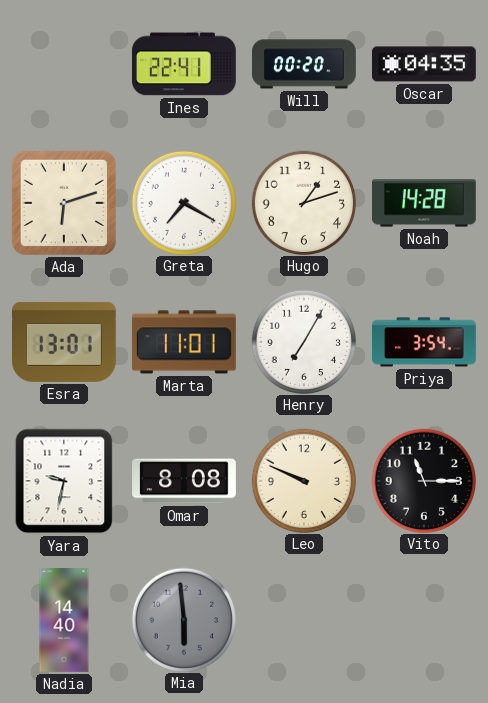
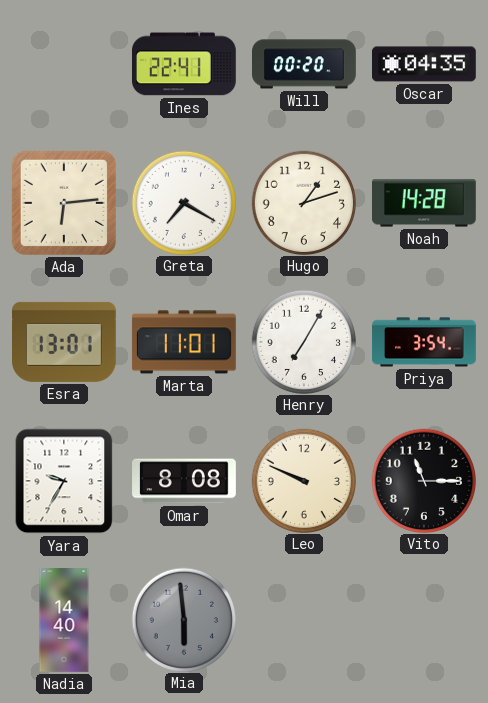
Ada: 6:12 -> 6:14
Yara: 9:32 -> 9:35
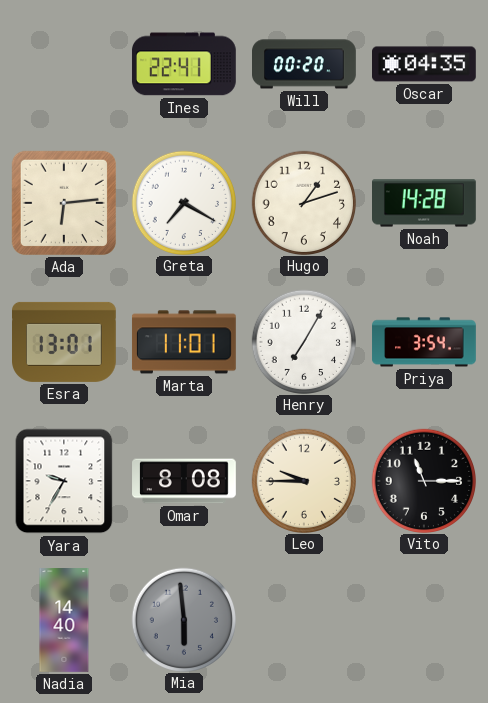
Leo: 9:49 -> 9:45
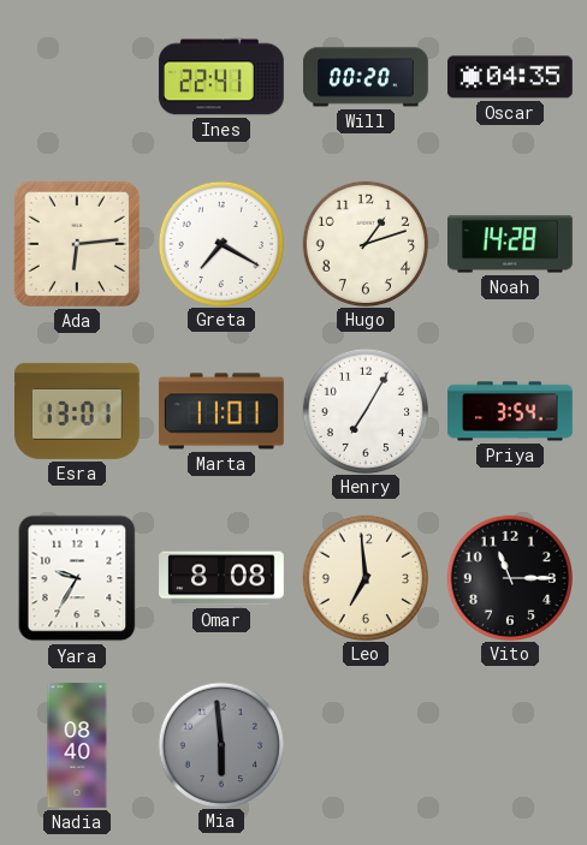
Leo: 9:45 -> 6:59
Nadia: 14:40 -> 08:40
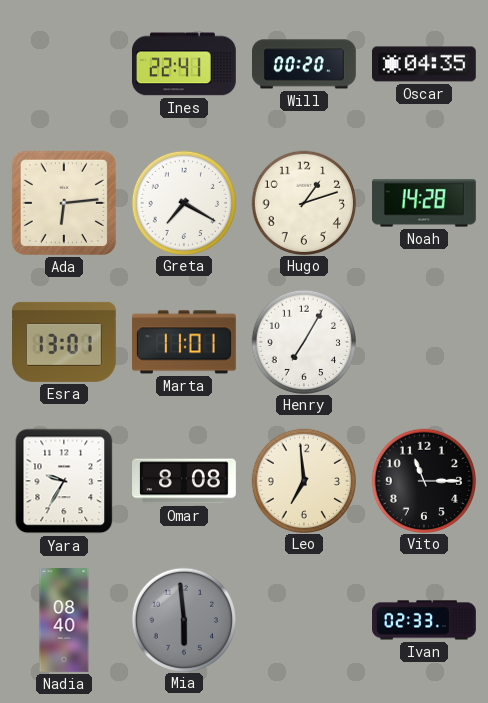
Priya: 3:54 -> none
Ivan: none -> 02:33
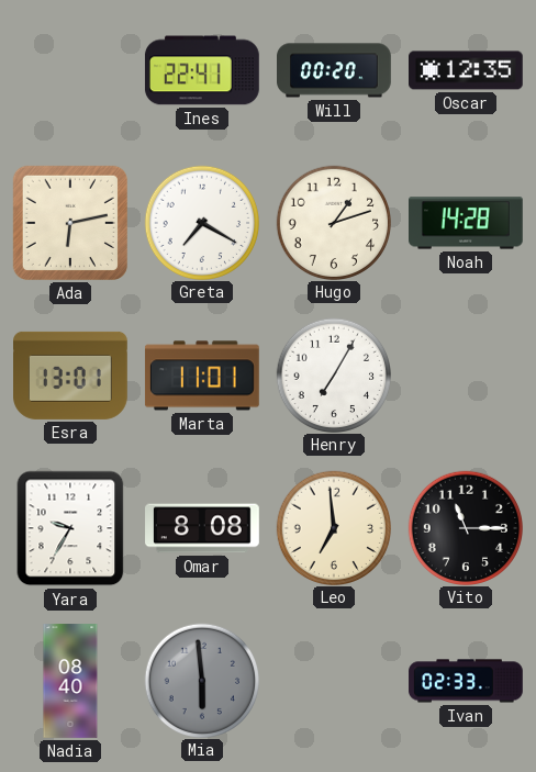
Oscar: 04:35 -> 12:35
Ada: 6:14 -> 6:13
